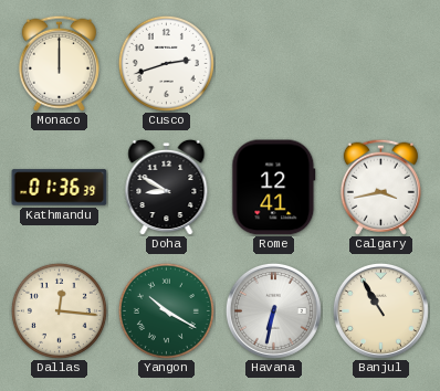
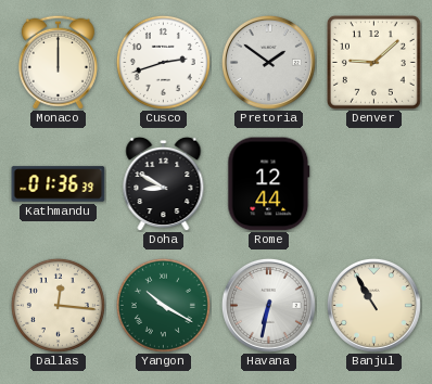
Pretoria: none -> 1:51
Denver: none -> 9:08
Rome: 12:41 -> 12:44
Calgary: 3:43 -> none
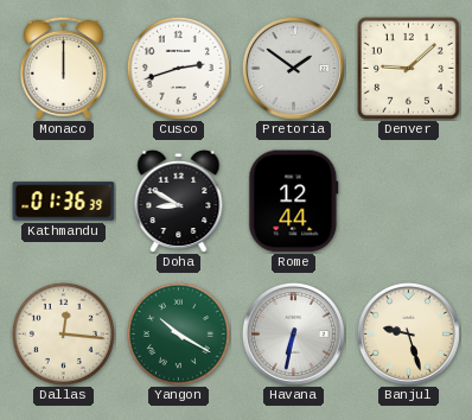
Banjul: 10:55 -> 9:27
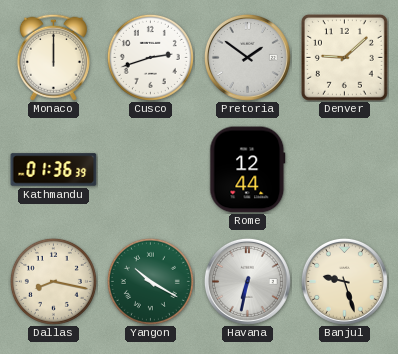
Doha: 8:50 -> none
Dallas: 12:16 -> 8:17
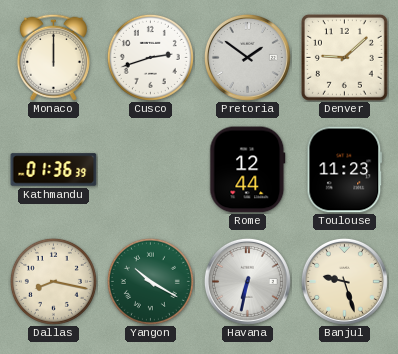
Toulouse: none -> 11:23
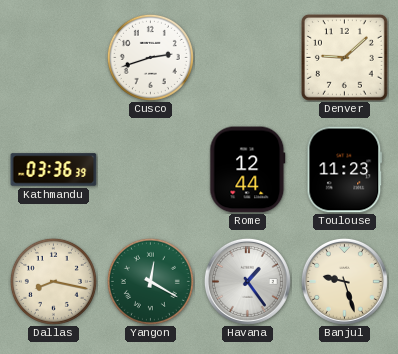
Monaco: 12:00 -> none
Pretoria: 1:51 -> none
Kathmandu: 01:36 -> 03:36
Yangon: 10:20 -> 12:20
Havana: 6:32 -> 1:24
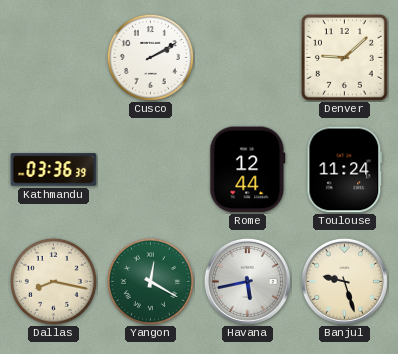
Cusco: 2:42 -> 2:10
Toulouse: 11:23 -> 11:24
Havana: 1:24 -> 5:43
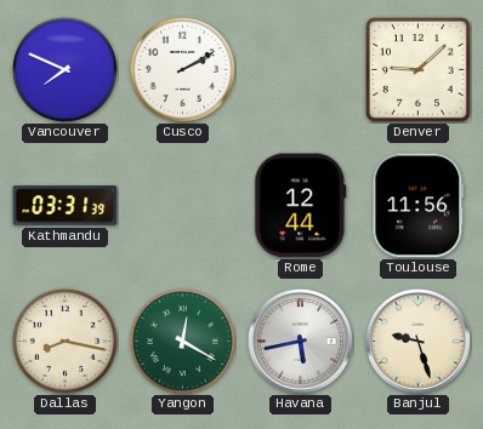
Vancouver: none -> 7:49
Kathmandu: 03:36 -> 03:31
Toulouse: 11:24 -> 11:56
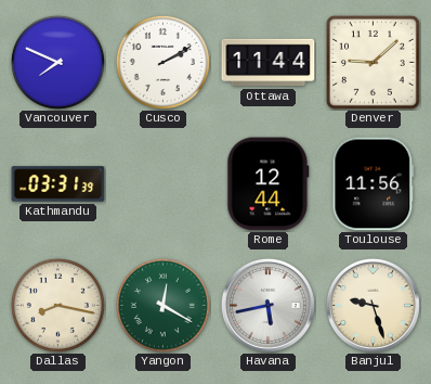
Ottawa: none -> 11:44
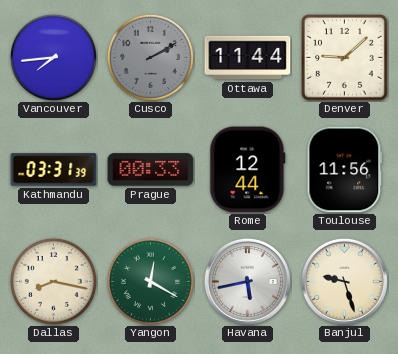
Vancouver: 7:49 -> 7:44
Cusco dial: white -> grey
Prague: none -> 00:33
